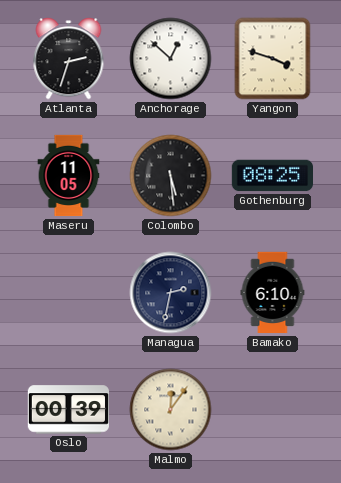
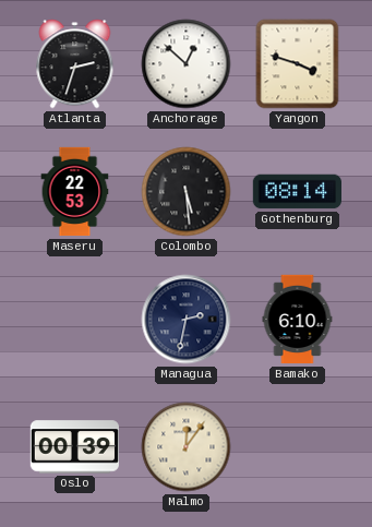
Maseru: 11:05 -> 22:53
Gothenburg: 08:25 -> 08:14
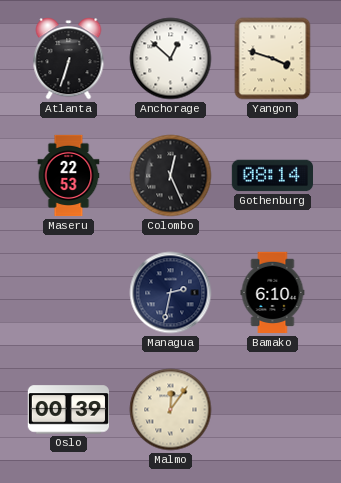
Atlanta: 2:33 -> 6:33
Colombo: 5:29 -> 12:26
